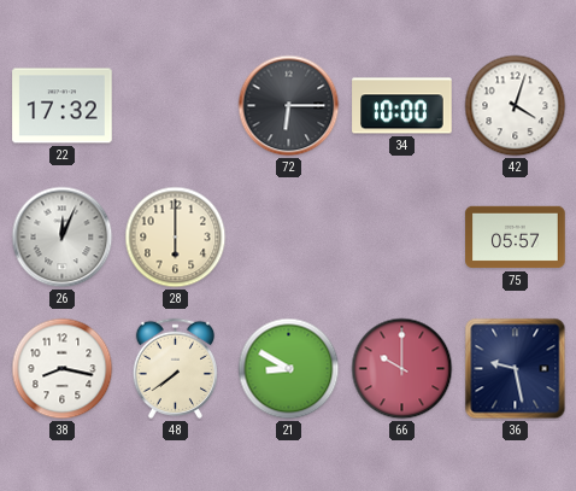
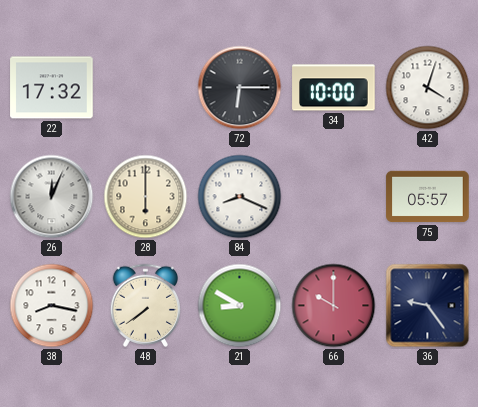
84: none -> 8:19
36: 9:28 -> 9:24
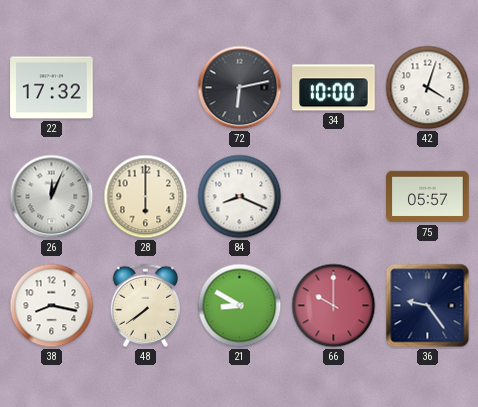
72: 6:15 -> 6:13
